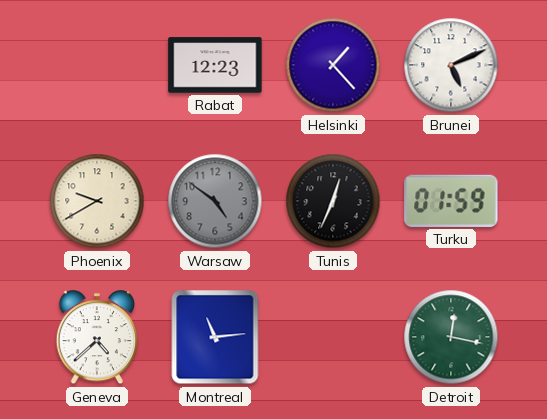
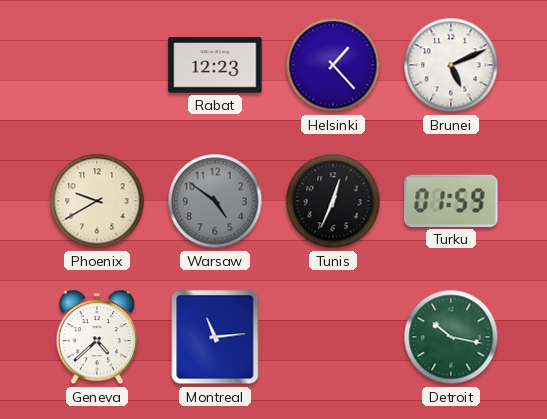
Detroit: 12:17 -> 10:17
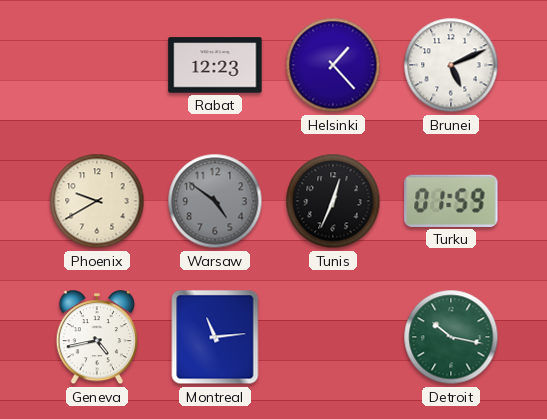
Geneva: 4:38 -> 4:43
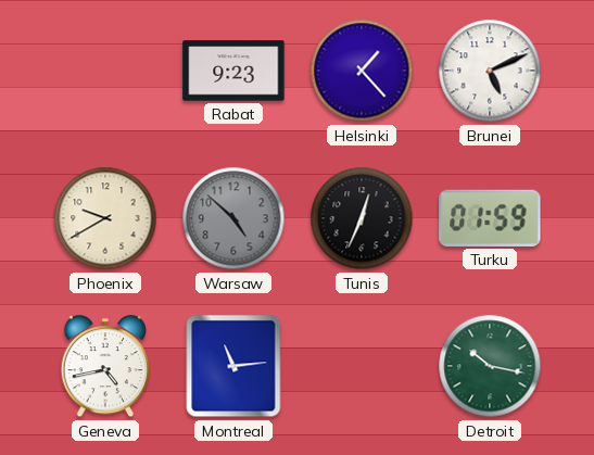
Rabat: 12:23 -> 9:23
Warsaw: 4:51 -> 4:52
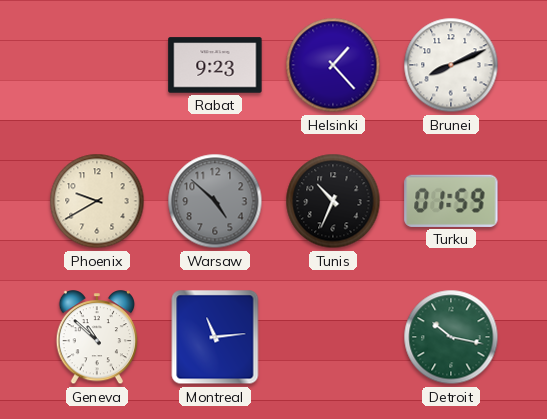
Brunei: 5:11 -> 8:11
Tunis: 12:34 -> 10:34
Geneva: 4:43 -> 10:52
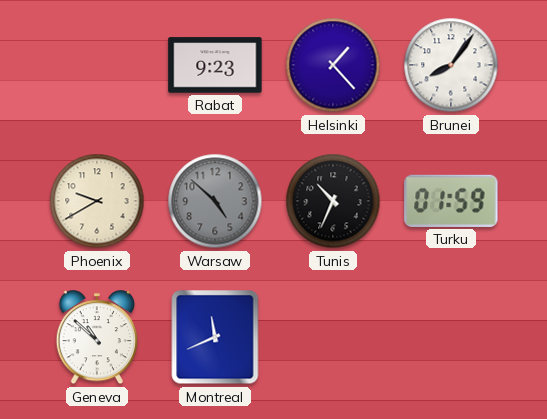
Brunei: 8:11 -> 8:06
Montreal: 11:14 -> 11:41
Detroit: 10:17 -> none
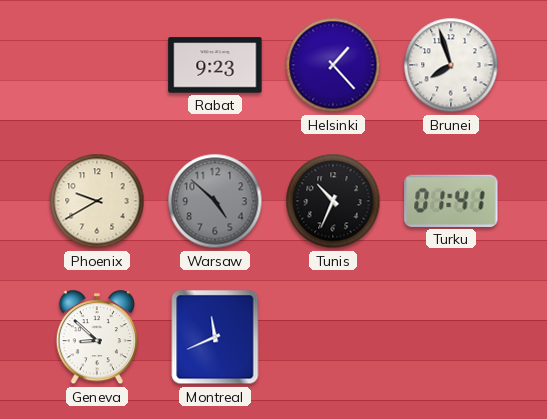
Brunei: 8:06 -> 7:57
Turku: 01:59 -> 01:41
Geneva: 10:52 -> 8:52
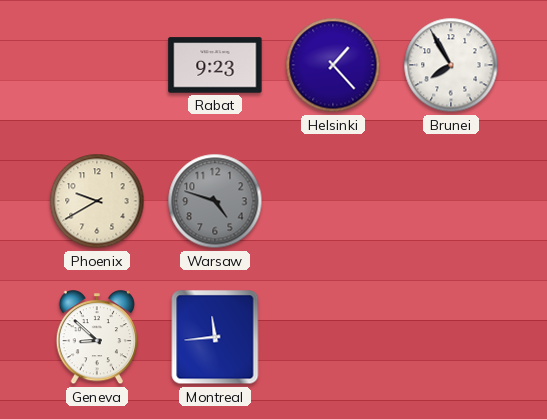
Brunei: 7:57 -> 7:55
Warsaw: 4:52 -> 4:48
Tunis: 10:34 -> none
Turku: 01:41 -> none
Montreal: 11:41 -> 11:44
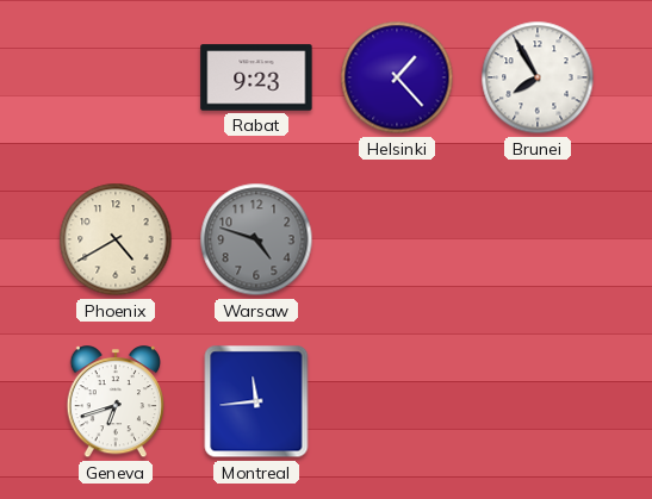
Phoenix: 9:40 -> 4:40
Geneva: 8:52 -> 6:42
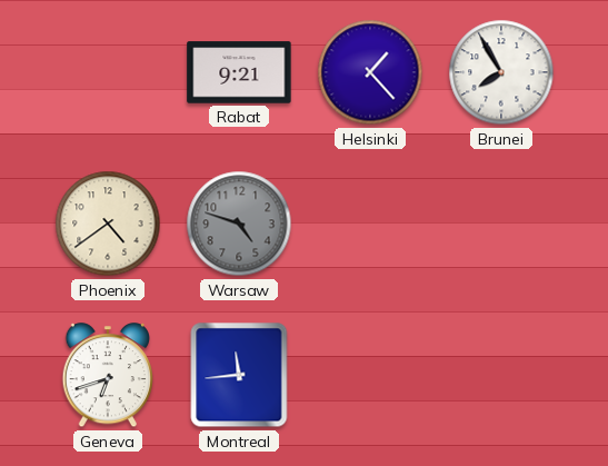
Rabat: 9:23 -> 9:21
Phoenix: 4:40 -> 4:39
